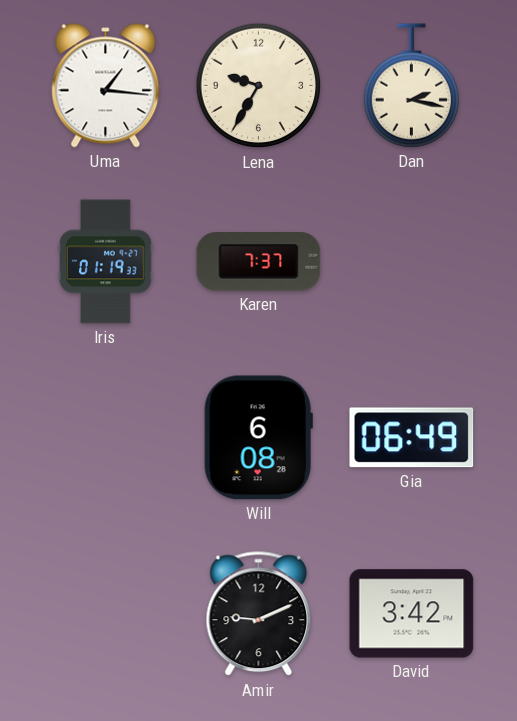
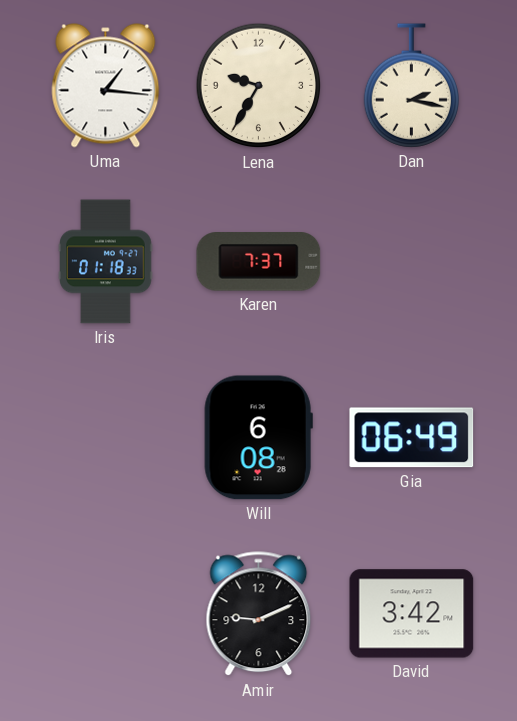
Iris: 01:19 -> 01:18
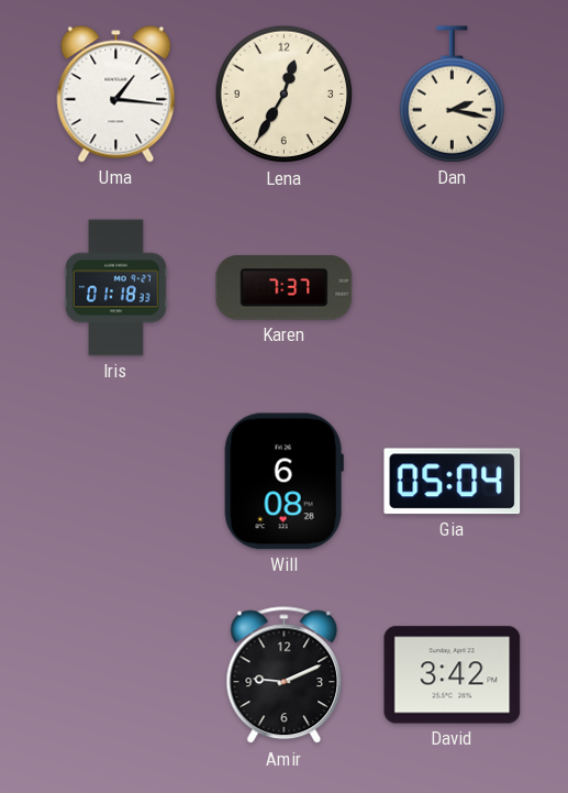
Lena: 9:35 -> 12:35
Gia: 06:49 -> 05:04
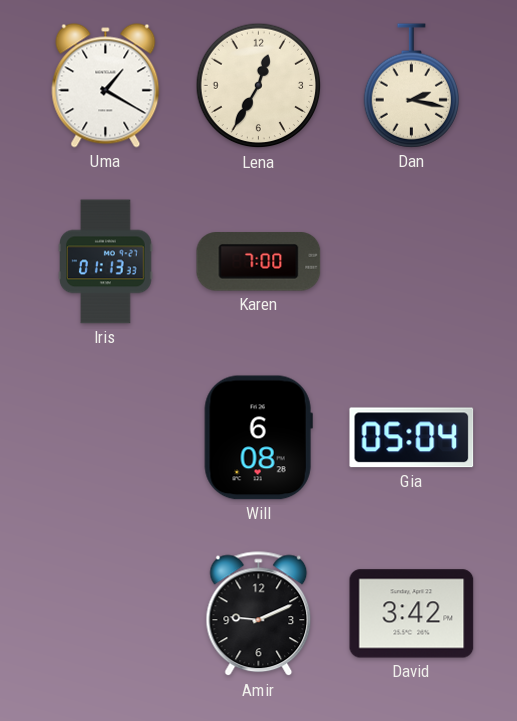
Uma: 1:16 -> 1:20
Iris: 01:18 -> 01:13
Karen: 7:37 -> 7:00
